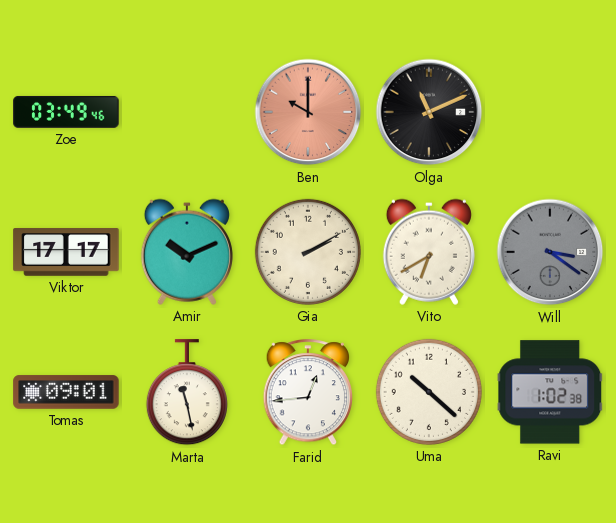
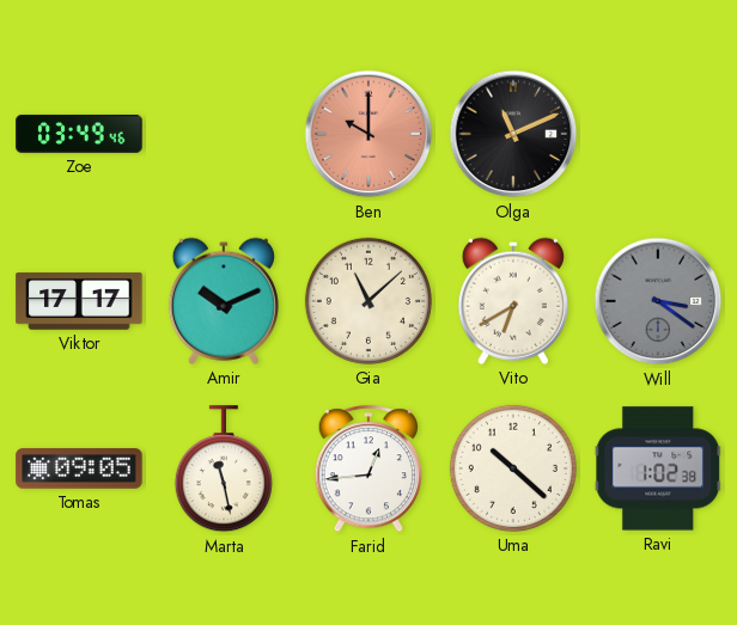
Gia: 2:10 -> 11:08
Tomas: 09:01 -> 09:05
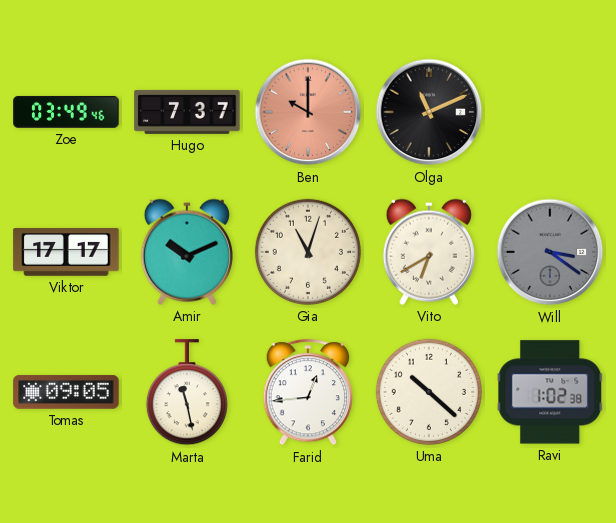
Hugo: none -> 7:37
Gia: 11:08 -> 11:03
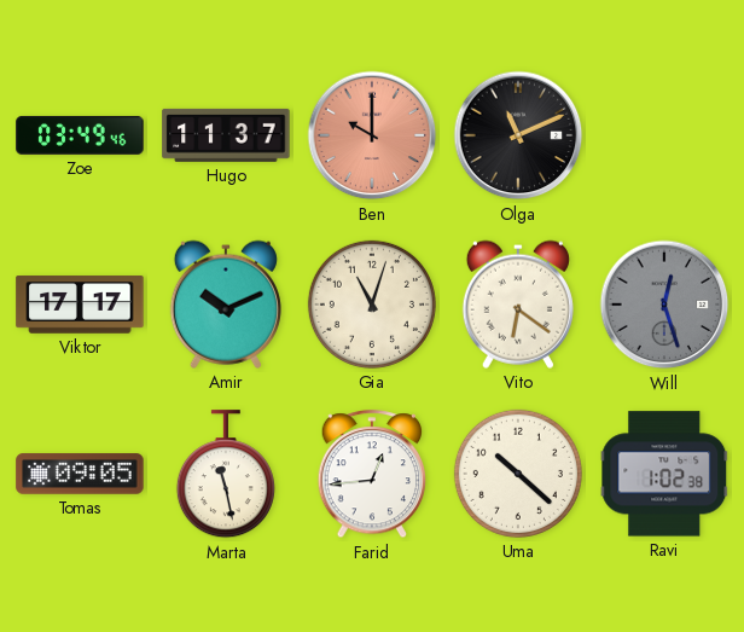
Hugo: 7:37 -> 11:37
Vito: 6:40 -> 6:21
Will: 3:21 -> 12:27
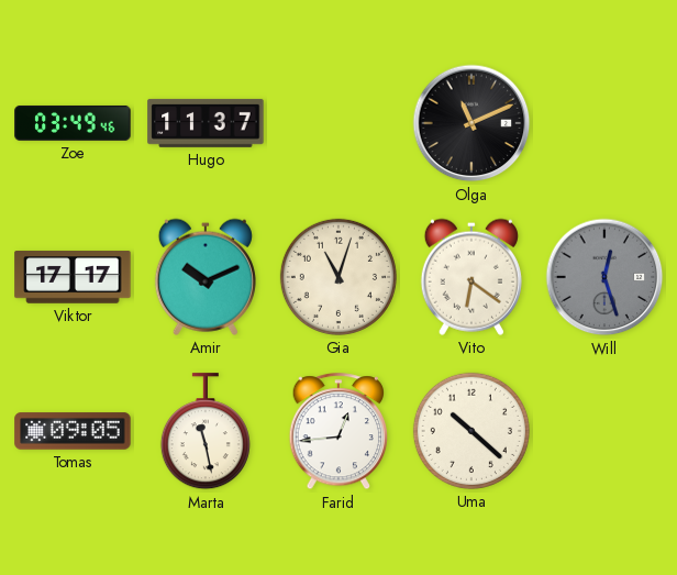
Ben: 10:00 -> none
Ravi: 1:02 -> none
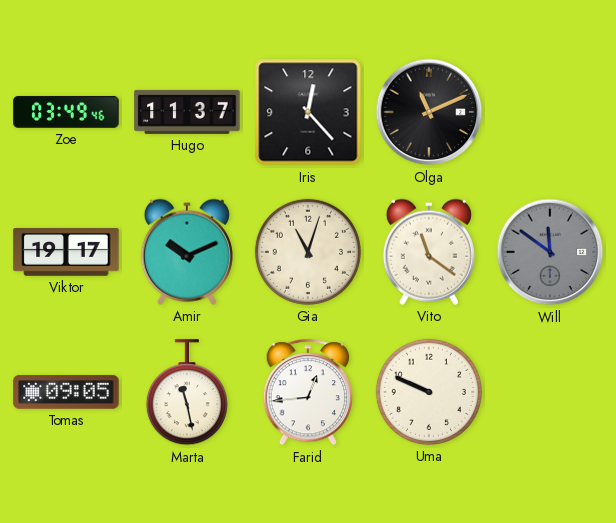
Iris: none -> 12:23
Viktor: 17:17 -> 19:17
Vito: 6:21 -> 11:21
Will: 12:27 -> 11:51
Uma: 10:22 -> 9:49
